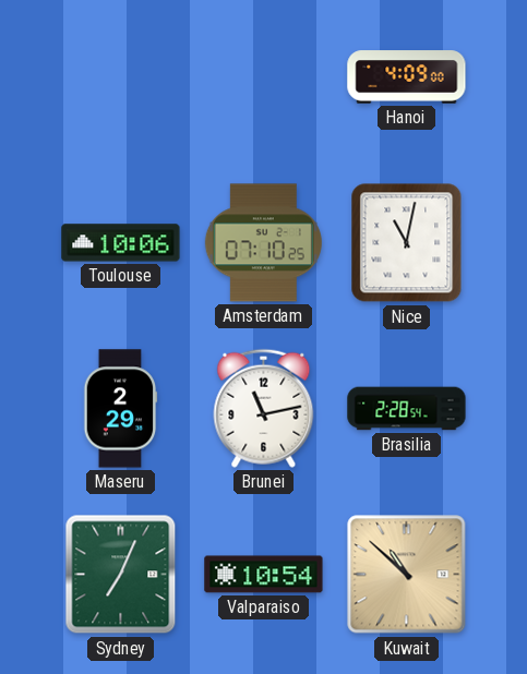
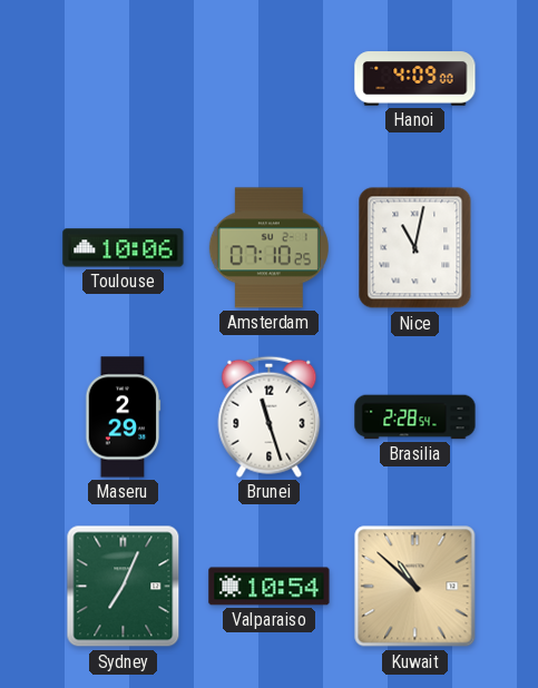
Brunei: 11:13 -> 11:27
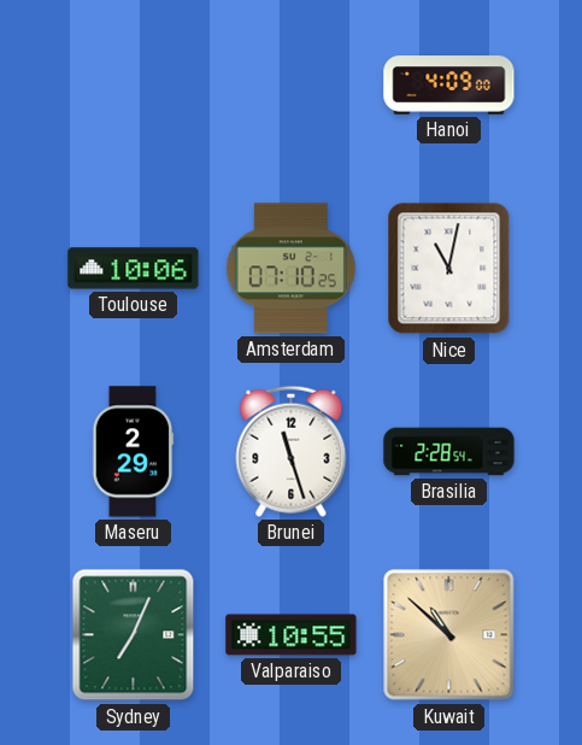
Valparaiso: 10:54 -> 10:55
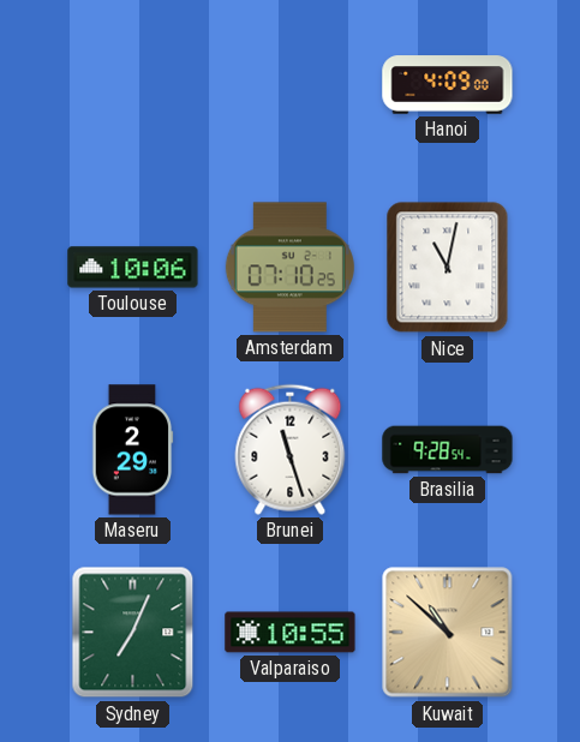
Brasilia: 2:28 -> 9:28
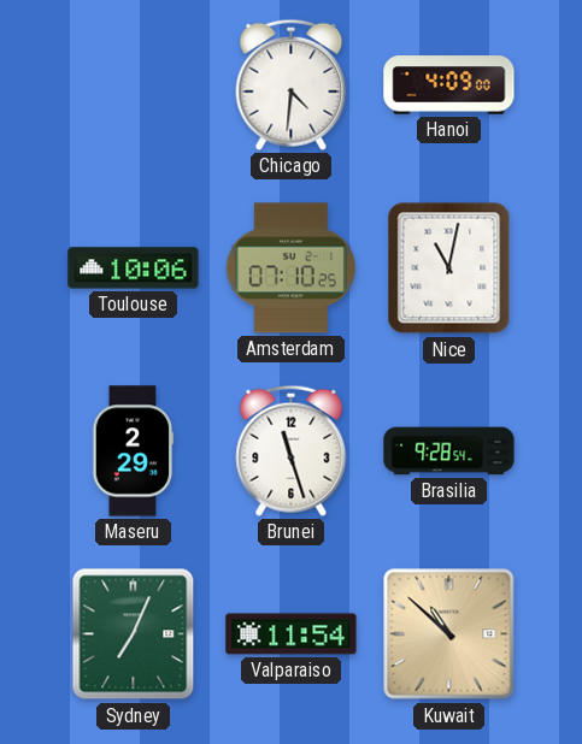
Chicago: none -> 4:31
Valparaiso: 10:55 -> 11:54
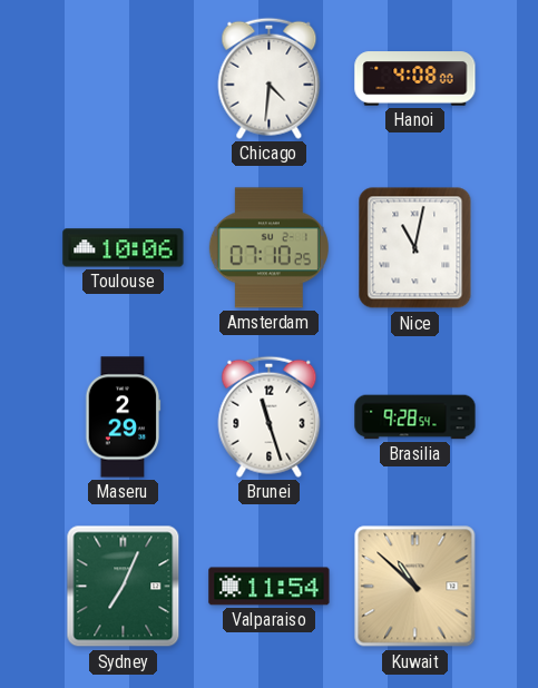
Hanoi: 4:09 -> 4:08
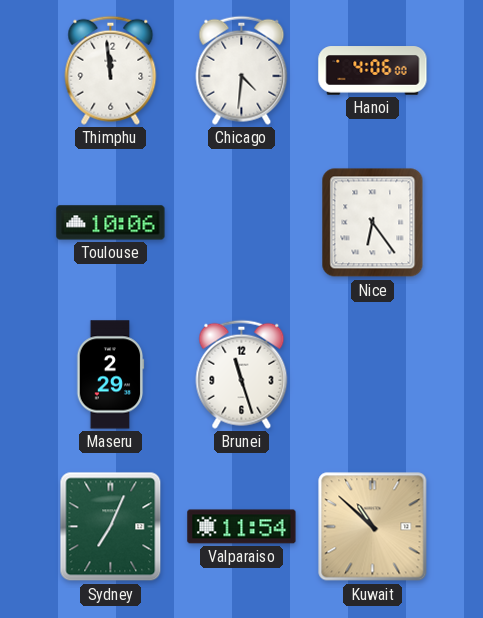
Thimphu: none -> 11:59
Hanoi: 4:08 -> 4:06
Amsterdam: 07:10 -> none
Nice: 11:02 -> 6:24
Brasilia: 9:28 -> none
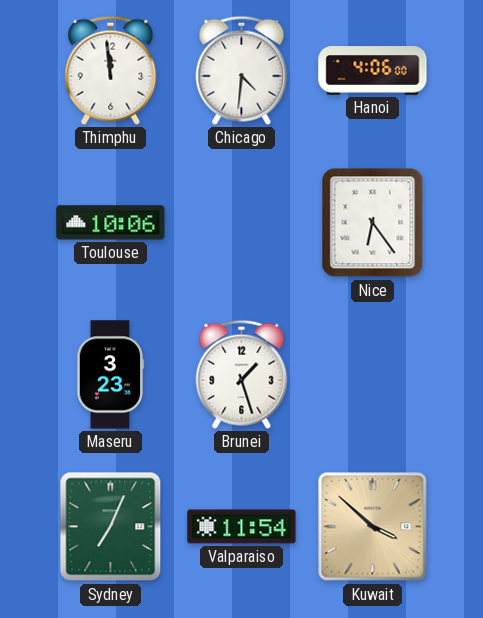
Maseru: 2:29 -> 3:23
Brunei: 11:27 -> 1:27
Kuwait: 10:52 -> 3:52
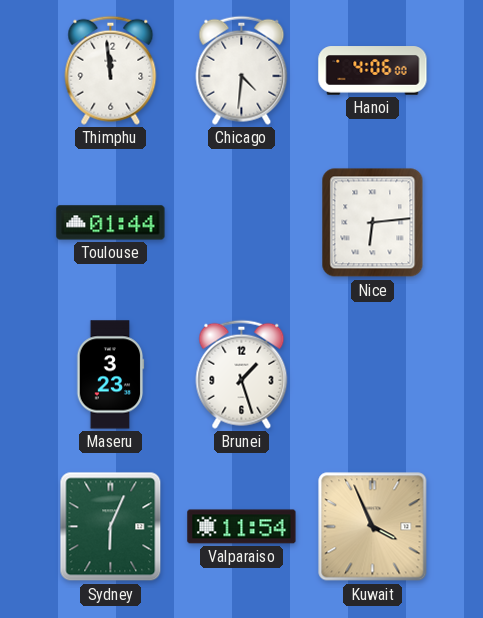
Toulouse: 10:06 -> 01:44
Nice: 6:24 -> 6:14
Sydney: 7:04 -> 6:04
Kuwait: 3:52 -> 3:56
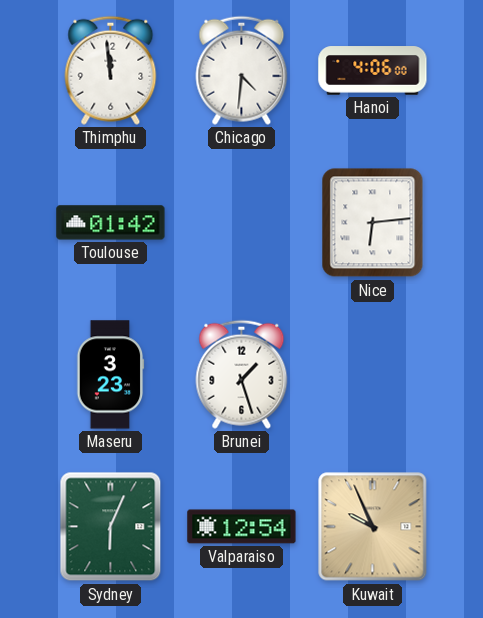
Toulouse: 01:44 -> 01:42
Valparaiso: 11:54 -> 12:54
Kuwait: 3:56 -> 9:56
